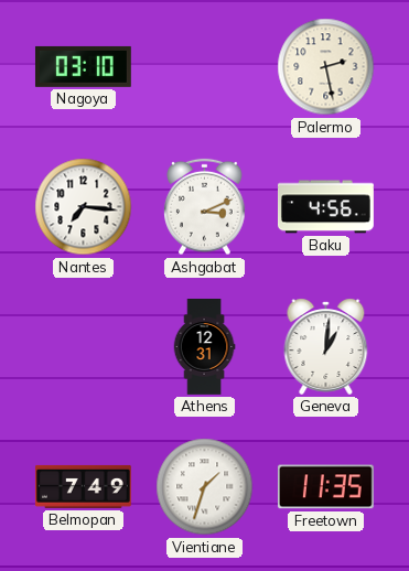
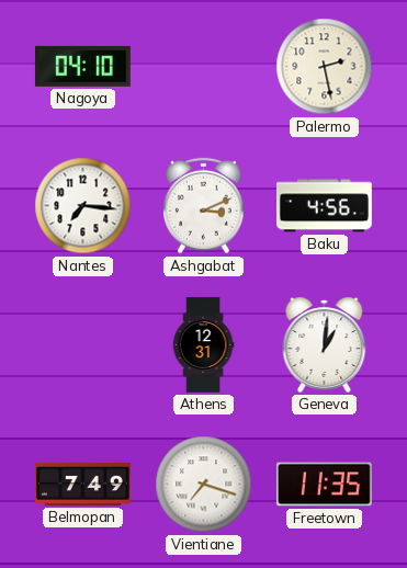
Nagoya: 03:10 -> 04:10
Vientiane: 1:33 -> 7:18
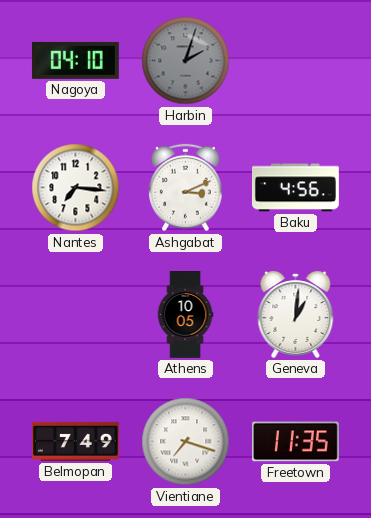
Harbin: none -> 2:03
Palermo: 2:28 -> none
Athens: 12:31 -> 10:05
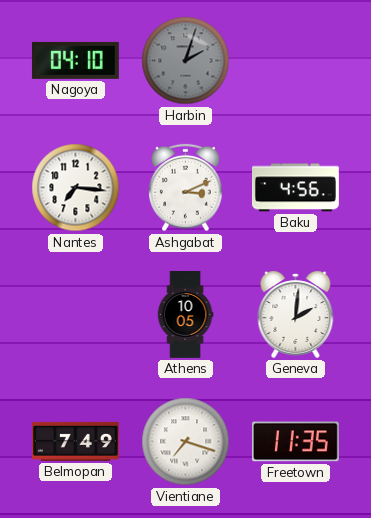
Geneva: 1:01 -> 2:01
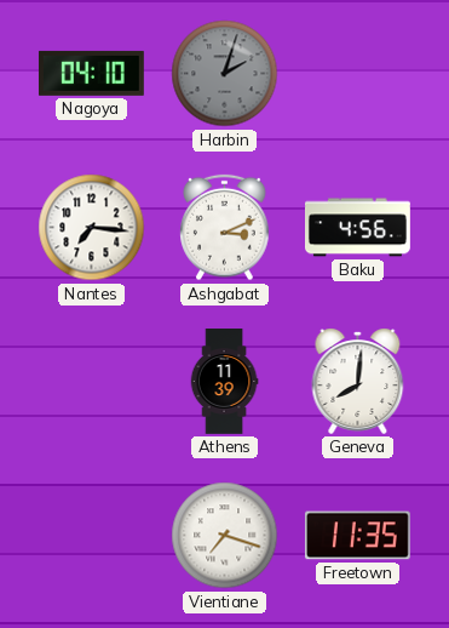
Athens: 10:05 -> 11:39
Geneva: 2:01 -> 8:01
Belmopan: 7:49 -> none
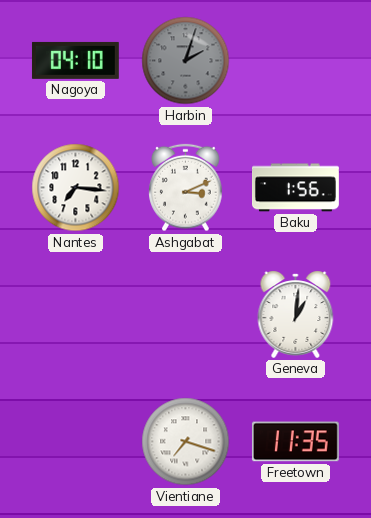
Baku: 4:56 -> 1:56
Athens: 11:39 -> none
Geneva: 8:01 -> 1:01
